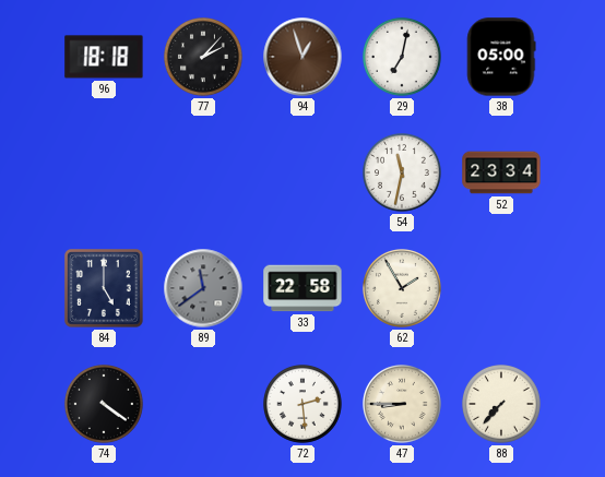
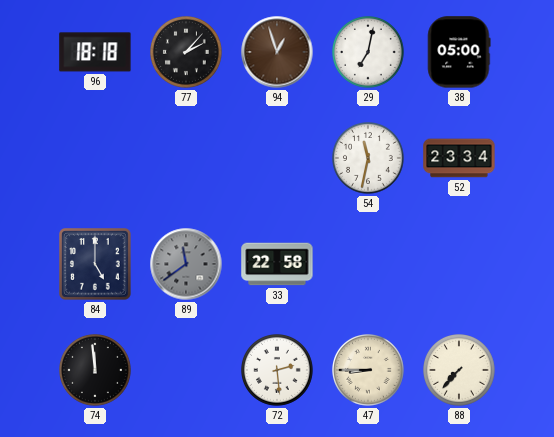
62: 1:55 -> none
74: 4:21 -> 11:59
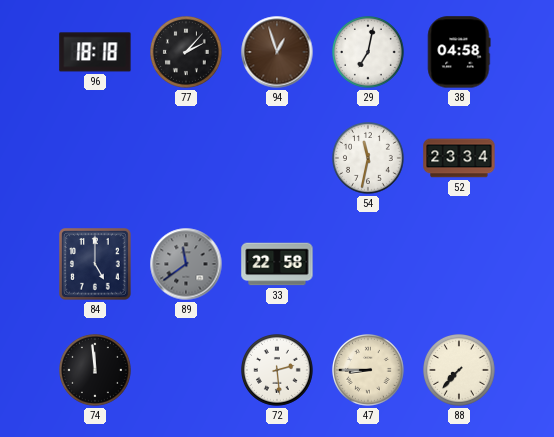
38: 05:00 -> 04:58
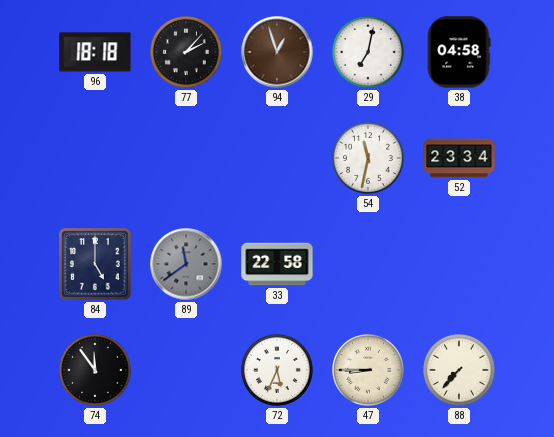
74: 11:59 -> 11:54
72: 2:29 -> 5:34
